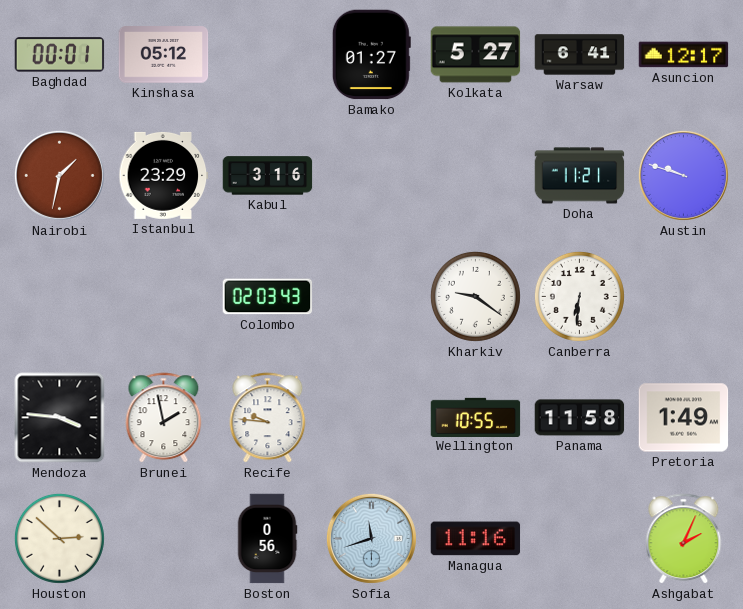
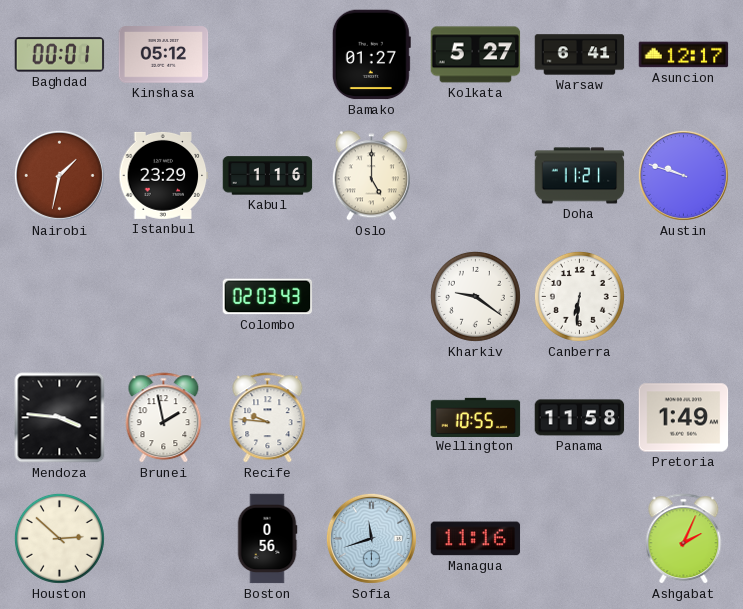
Kabul: 3:16 -> 1:16
Oslo: none -> 5:00
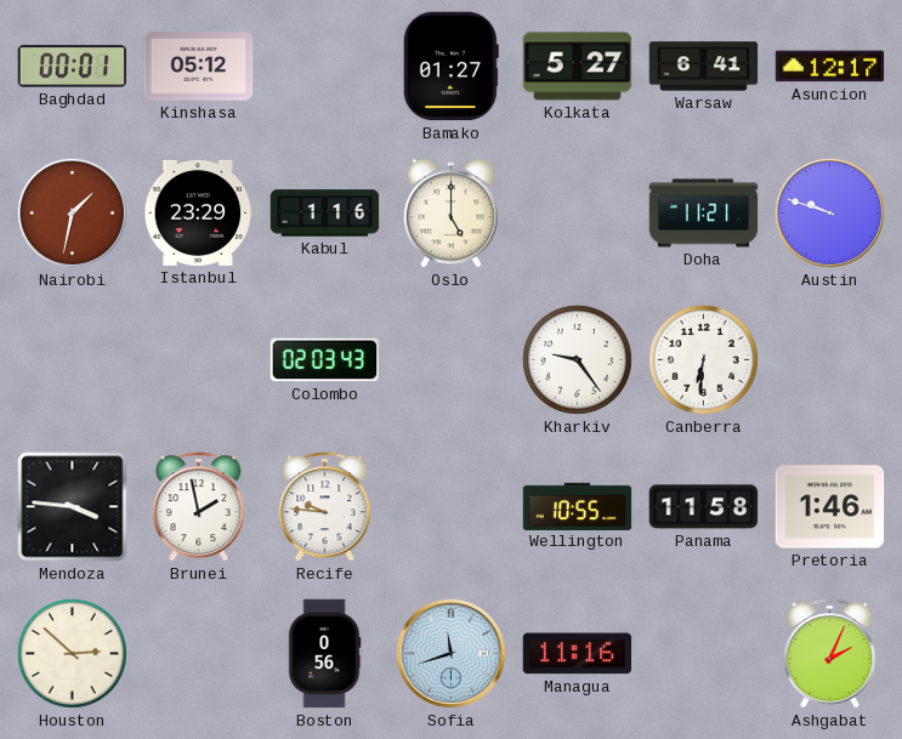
Kharkiv: 9:21 -> 9:24
Pretoria: 1:49 -> 1:46
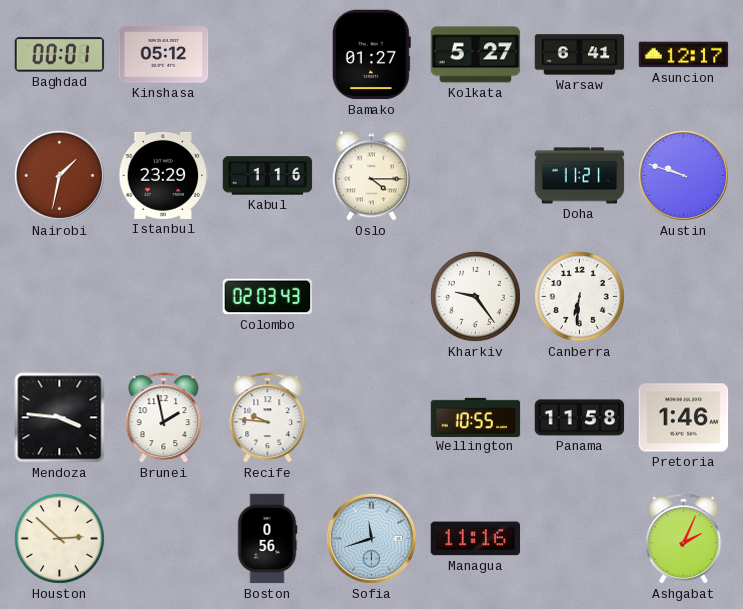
Oslo: 5:00 -> 4:15
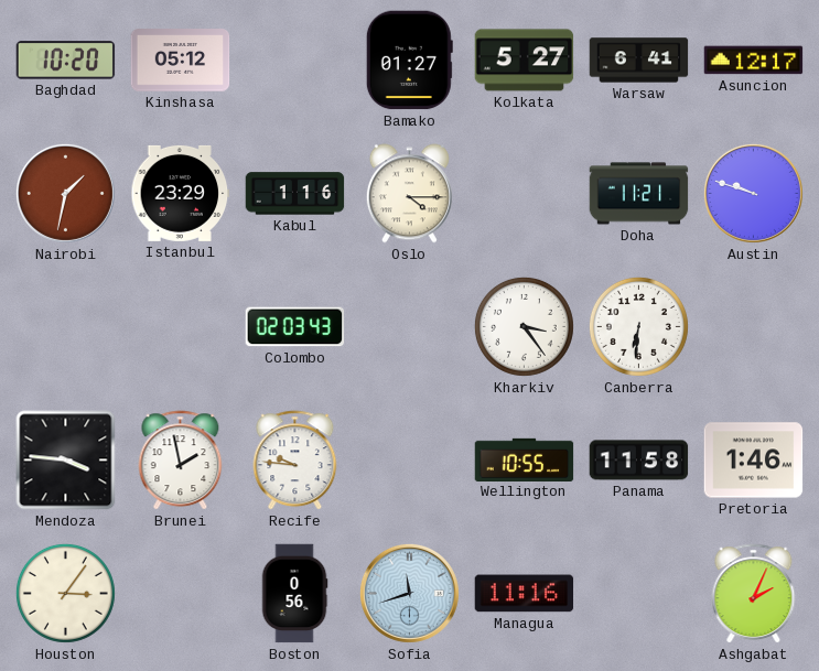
Baghdad: 00:01 -> 10:20
Kharkiv: 9:24 -> 3:24
Houston: 2:52 -> 3:06
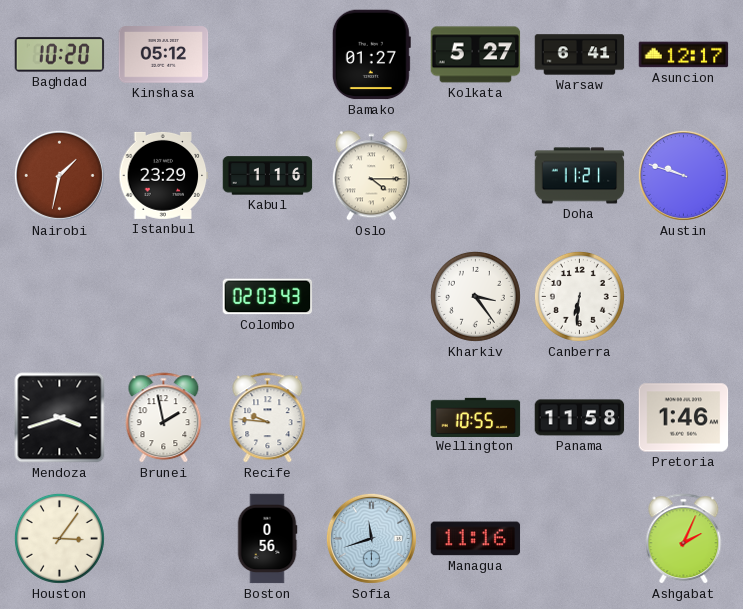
Mendoza: 3:46 -> 3:42
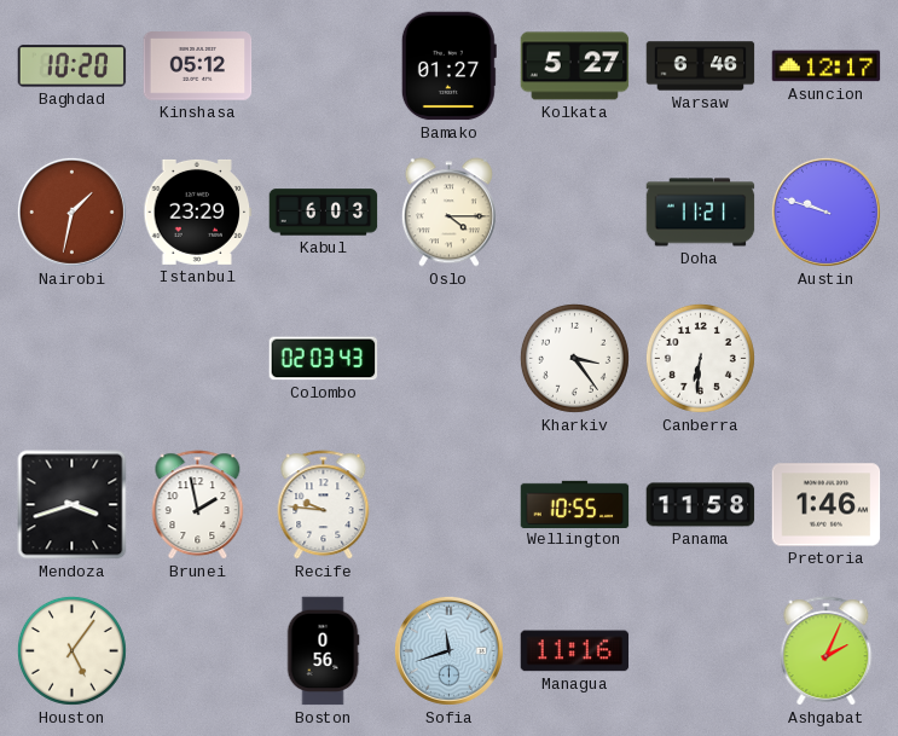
Warsaw: 6:41 -> 6:46
Kabul: 1:16 -> 6:03
Houston: 3:06 -> 5:06
